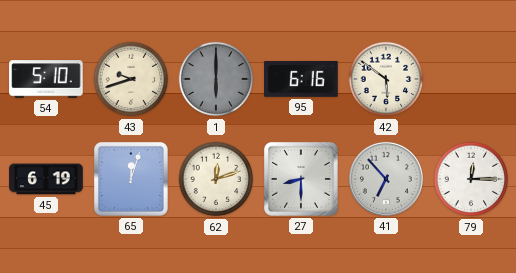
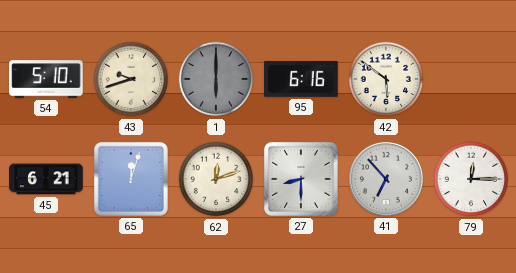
45: 6:19 -> 6:21
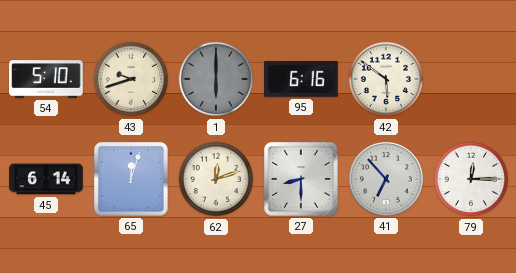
45: 6:21 -> 6:14
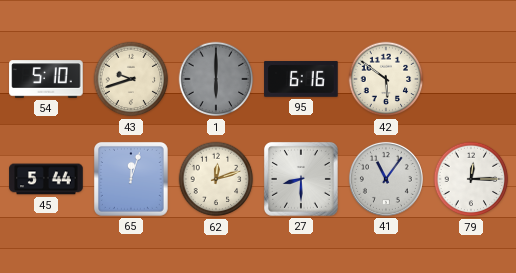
45: 6:14 -> 5:44
41: 6:53 -> 11:06
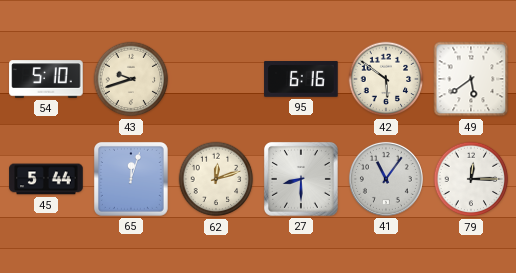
1: 6:00 -> none
49: none -> 5:39
